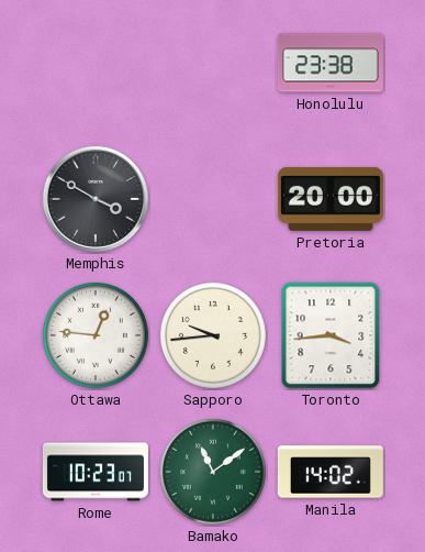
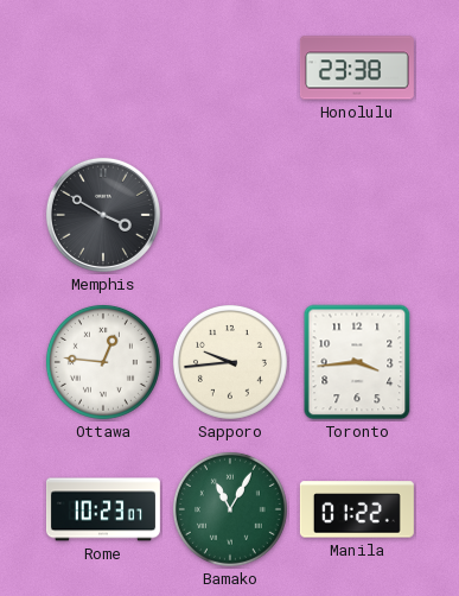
Pretoria: 20:00 -> none
Bamako: 11:09 -> 11:05
Manila: 14:02 -> 01:22
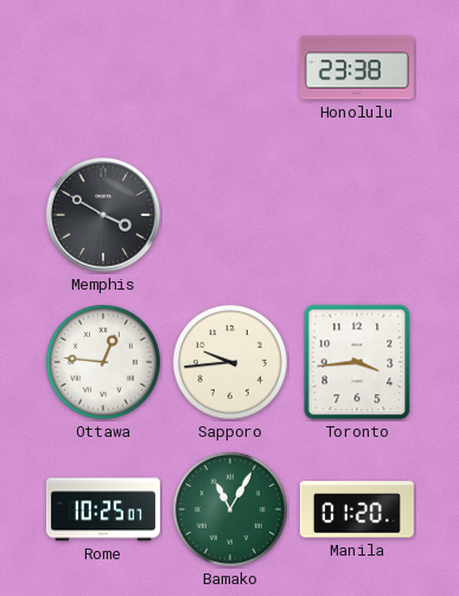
Rome: 10:23 -> 10:25
Manila: 01:22 -> 01:20
